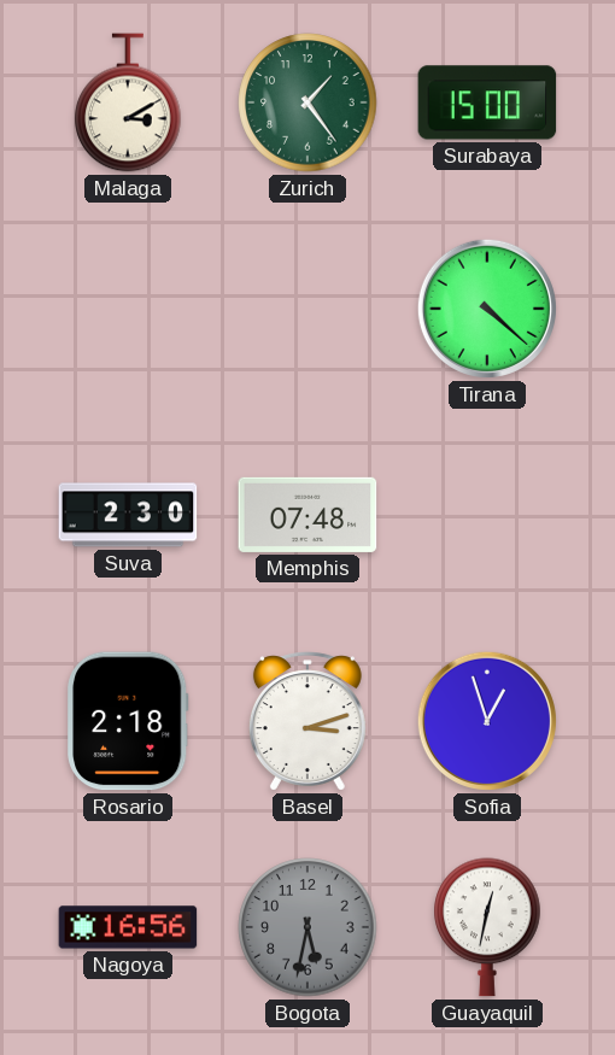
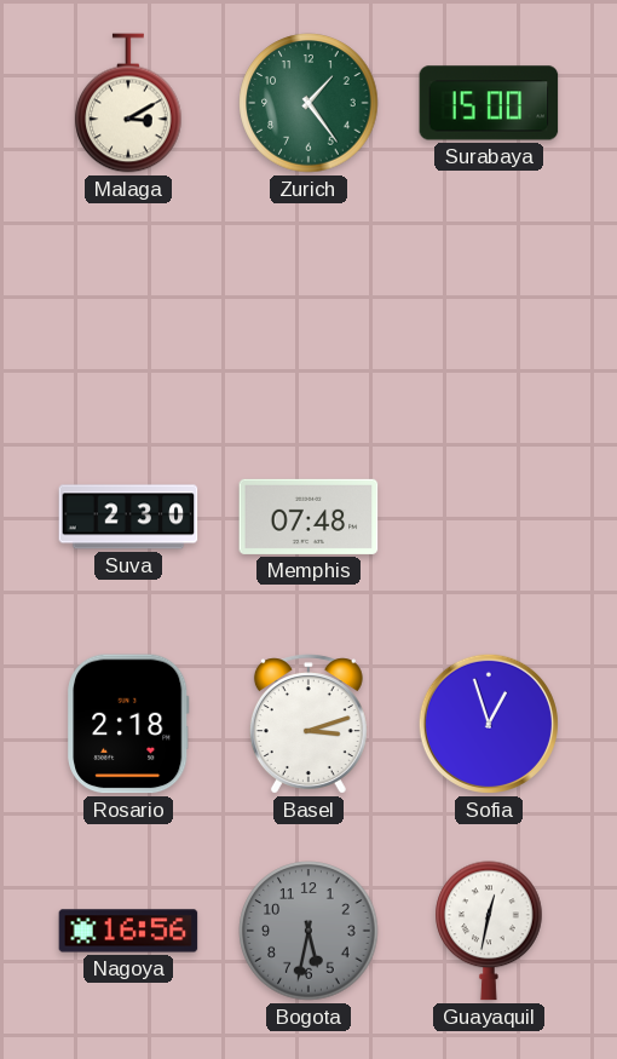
Tirana: 4:22 -> none
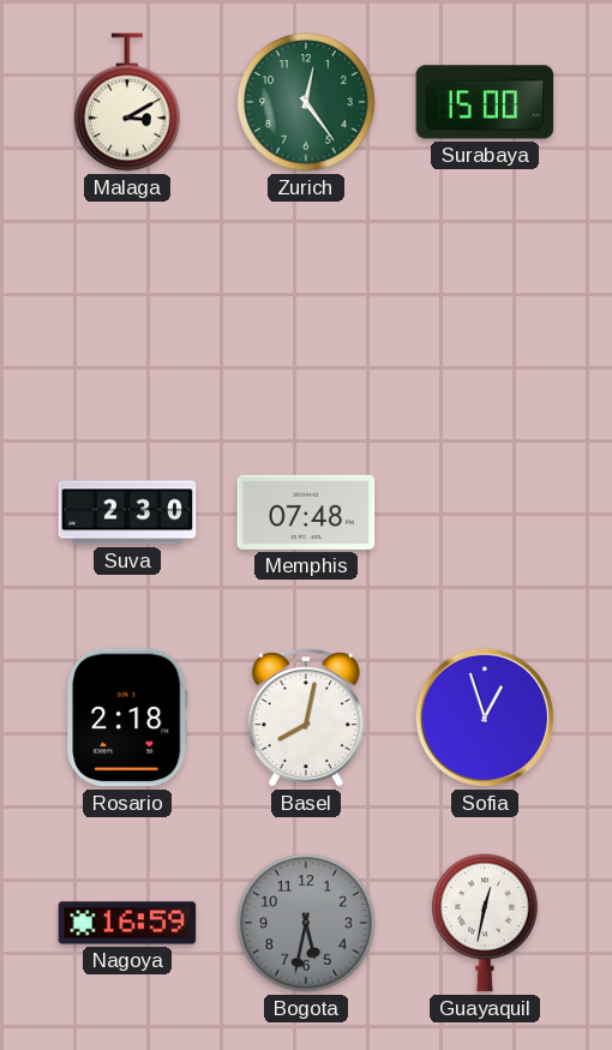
Zurich: 1:24 -> 12:24
Basel: 3:12 -> 8:02
Nagoya: 16:56 -> 16:59
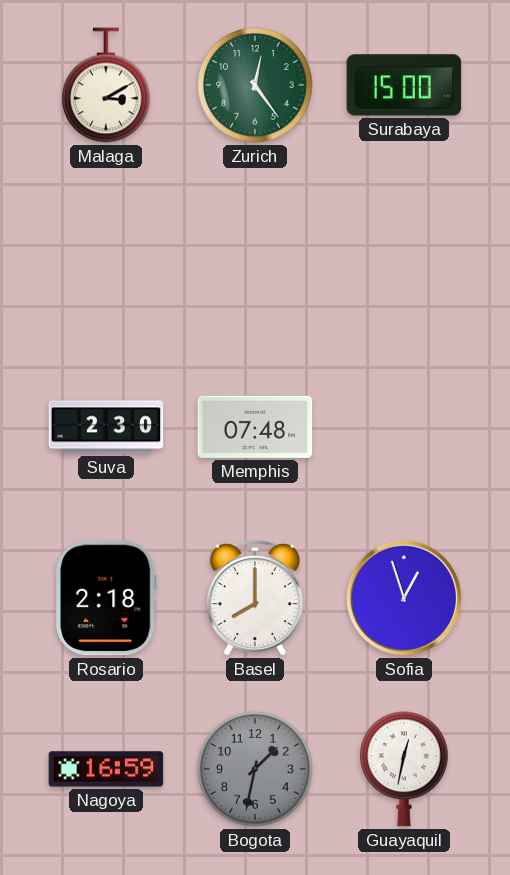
Basel: 8:02 -> 8:00
Bogota: 5:32 -> 1:32
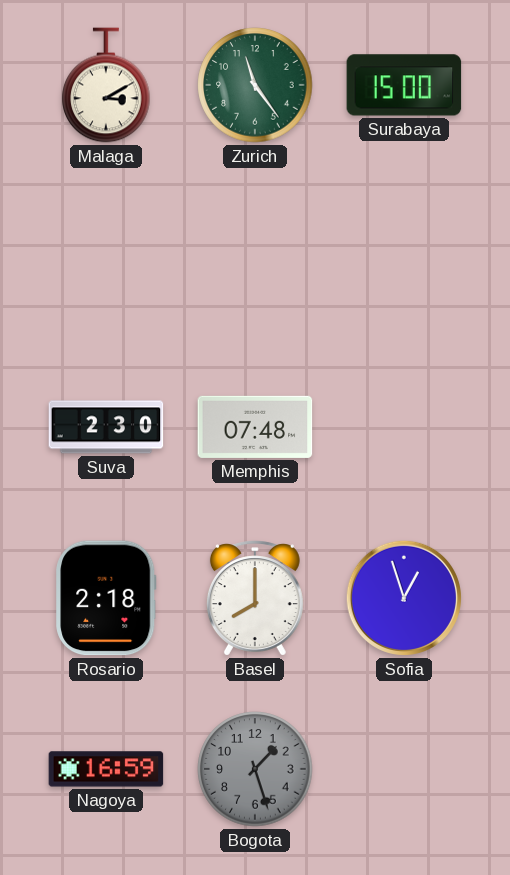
Zurich: 12:24 -> 11:24
Bogota: 1:32 -> 1:27
Guayaquil: 12:32 -> none
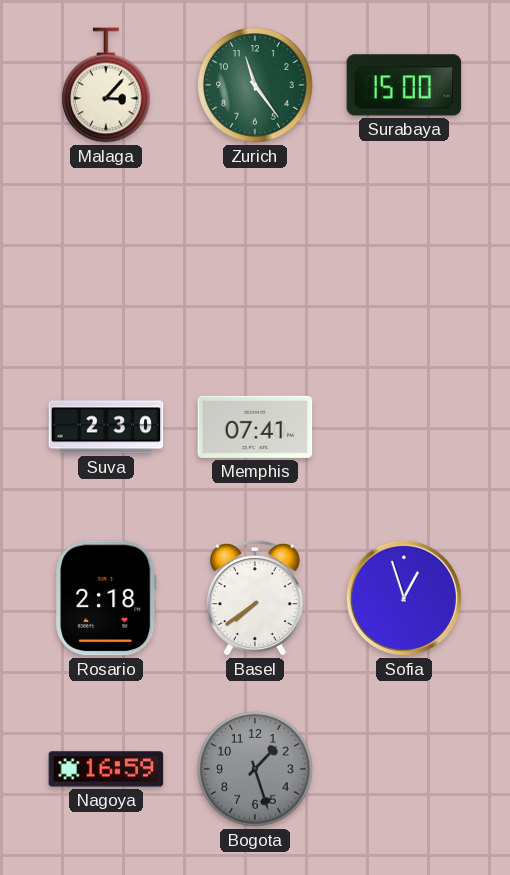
Malaga: 3:10 -> 3:07
Memphis: 07:48 -> 07:41
Basel: 8:00 -> 7:39
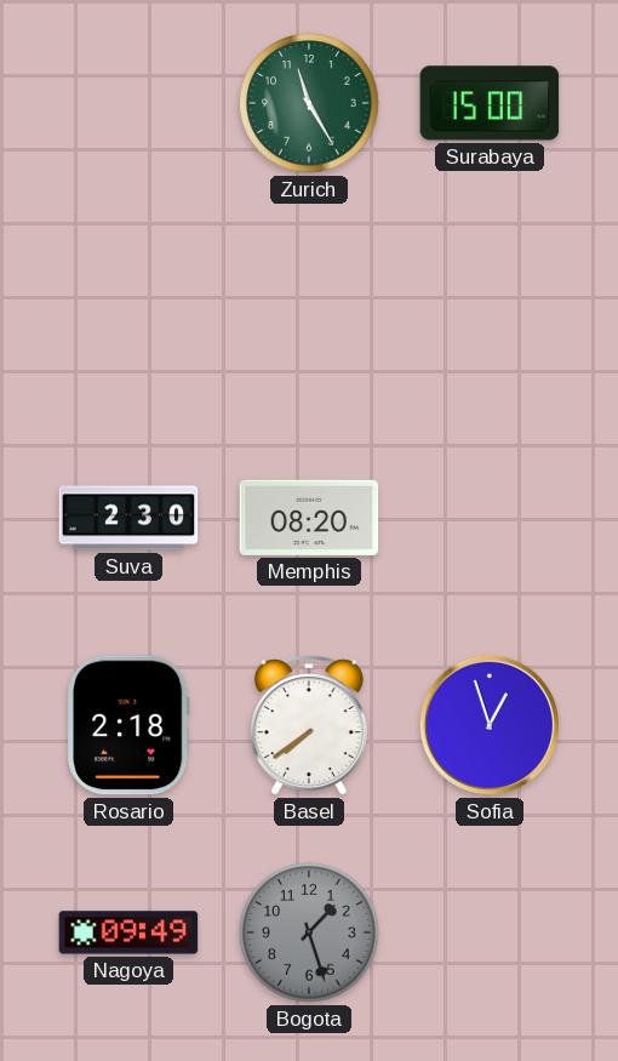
Malaga: 3:07 -> none
Zurich: 11:24 -> 11:25
Memphis: 07:41 -> 08:20
Nagoya: 16:59 -> 09:49
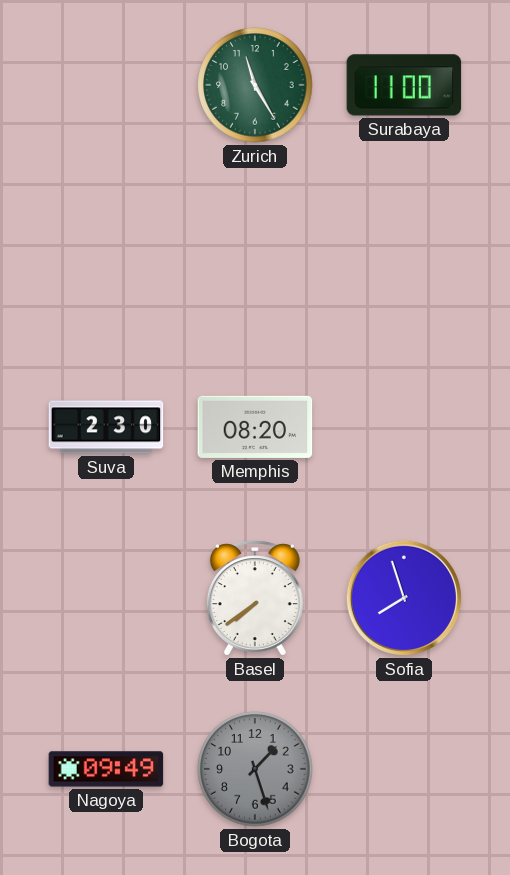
Surabaya: 15:00 -> 11:00
Rosario: 2:18 -> none
Sofia: 12:57 -> 7:57
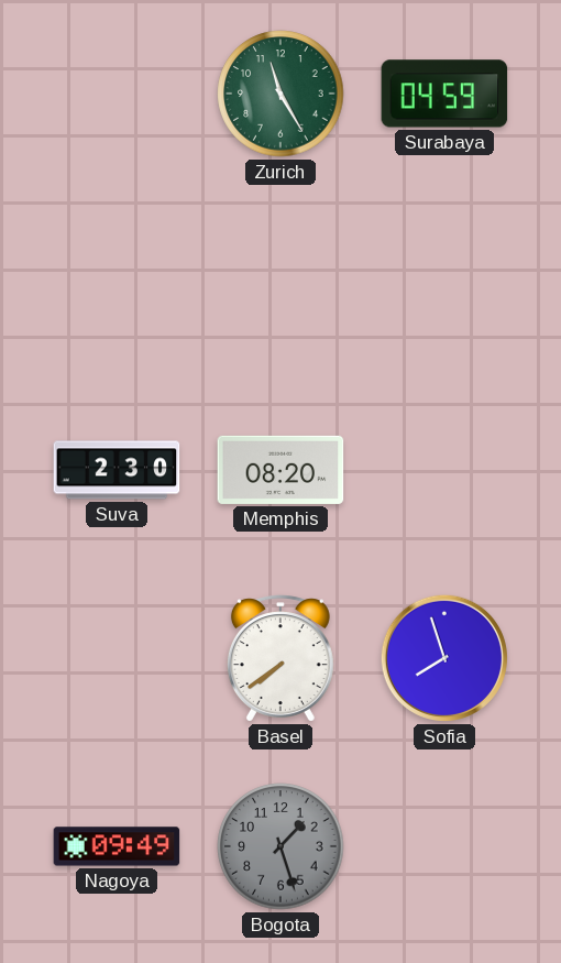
Surabaya: 11:00 -> 04:59
